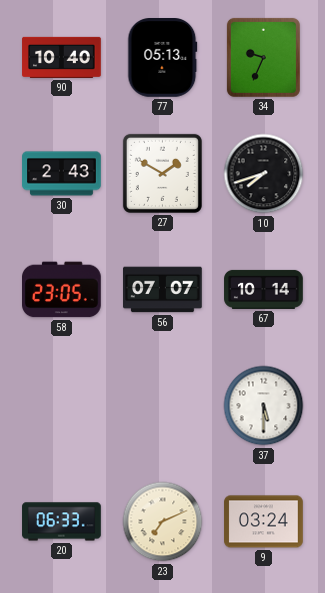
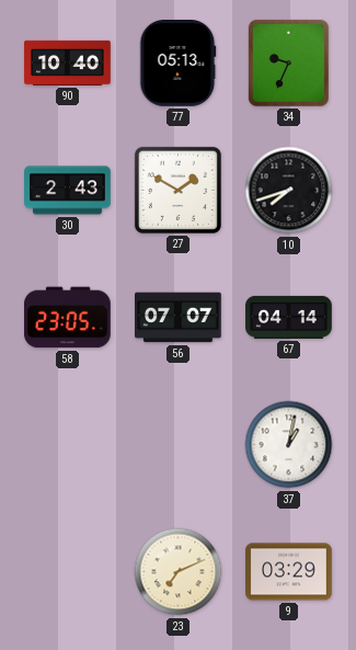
67: 10:14 -> 04:14
37: 5:30 -> 1:02
20: 06:33 -> none
9: 03:24 -> 03:29
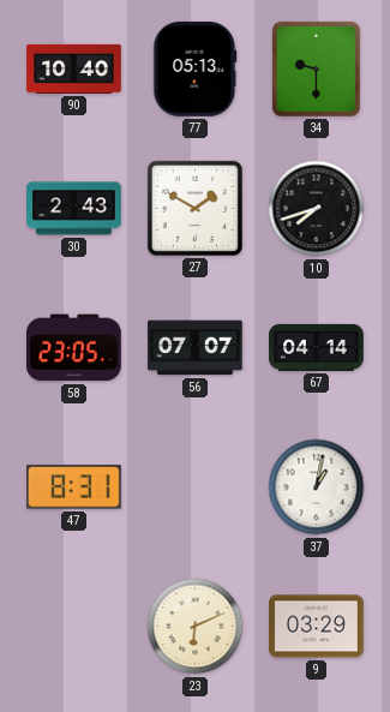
34: 9:34 -> 9:30
47: none -> 8:31
23: 7:11 -> 6:11
